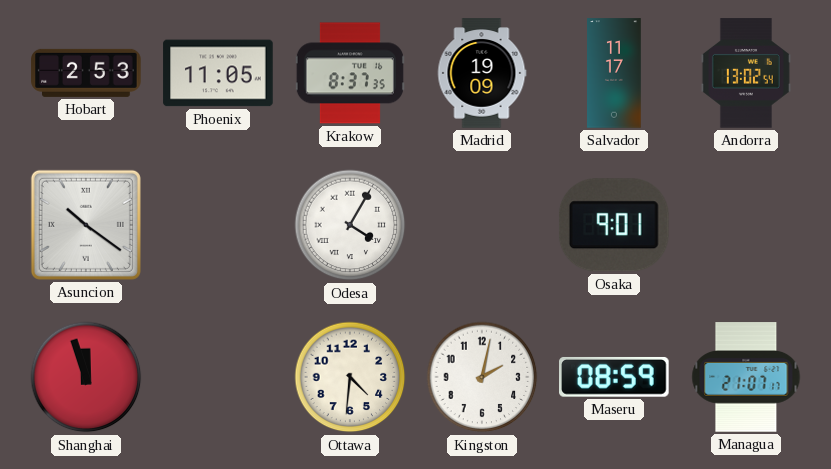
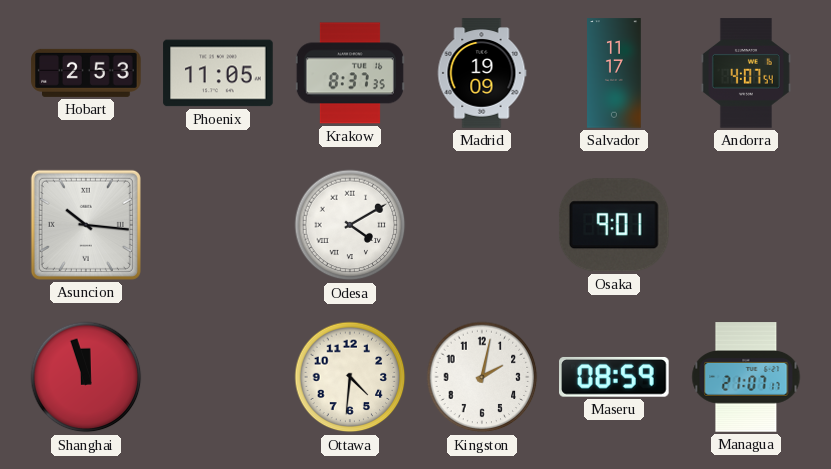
Andorra: 13:02 -> 4:07
Asuncion: 10:21 -> 10:16
Odesa: 4:05 -> 4:10
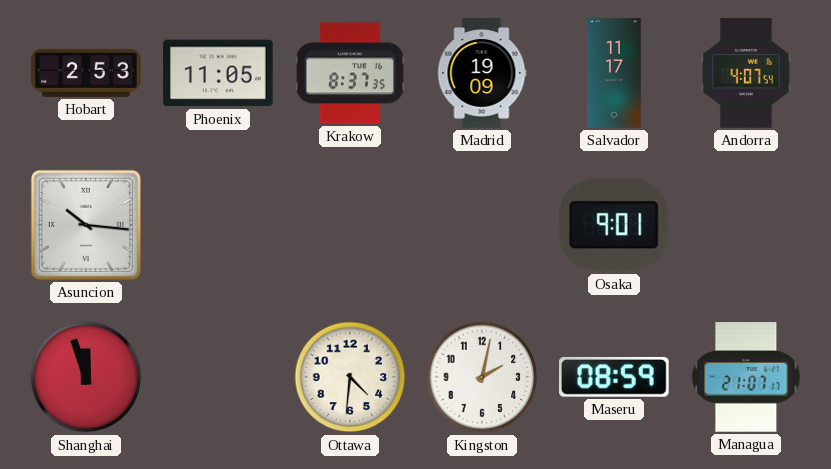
Odesa: 4:10 -> none
